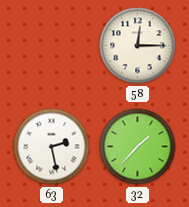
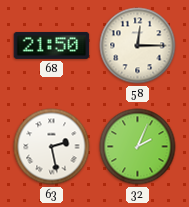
68: none -> 21:50
32: 1:37 -> 2:04
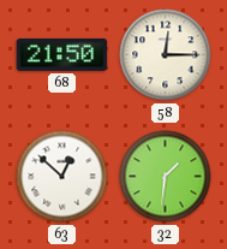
63: 2:28 -> 12:52
32: 2:04 -> 1:31
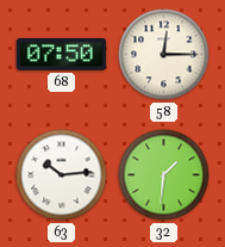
68: 21:50 -> 07:50
63: 12:52 -> 10:14
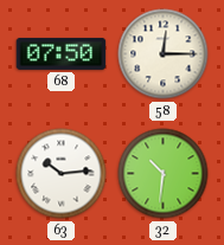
32: 1:31 -> 10:31
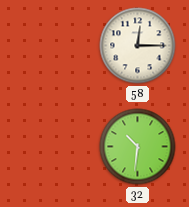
68: 07:50 -> none
63: 10:14 -> none
